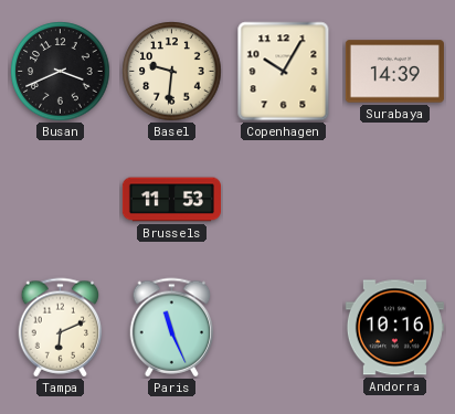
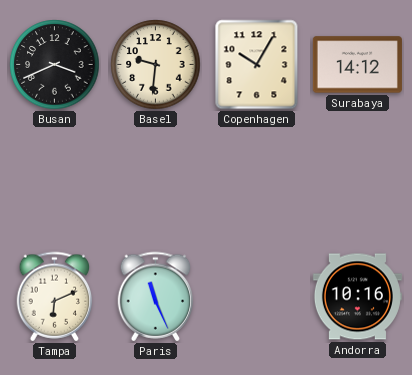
Surabaya: 14:39 -> 14:12
Brussels: 11:53 -> none
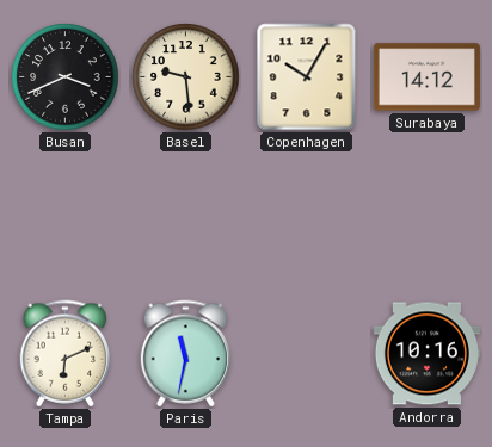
Basel: 9:31 -> 9:29
Paris: 11:26 -> 11:32
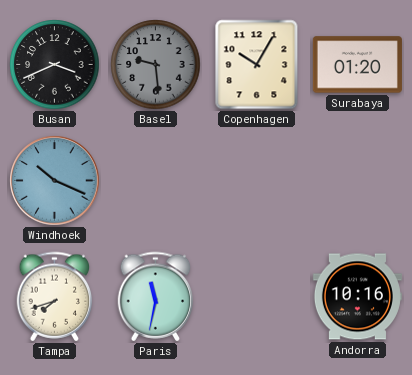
Basel dial: cream -> grey
Surabaya: 14:12 -> 01:20
Windhoek: none -> 10:19
Tampa: 6:11 -> 7:42
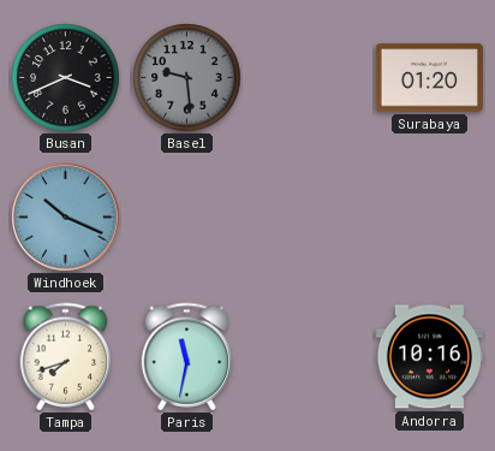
Copenhagen: 10:05 -> none
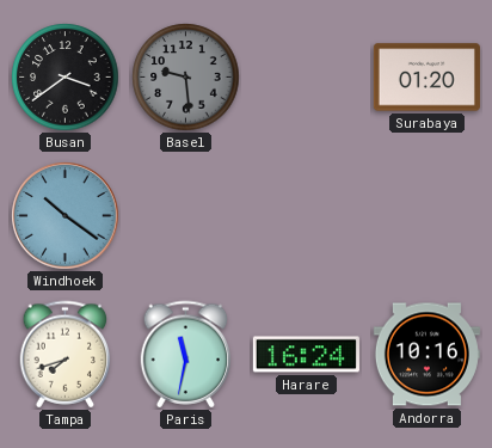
Busan: 3:41 -> 3:39
Windhoek: 10:19 -> 10:21
Harare: none -> 16:24
